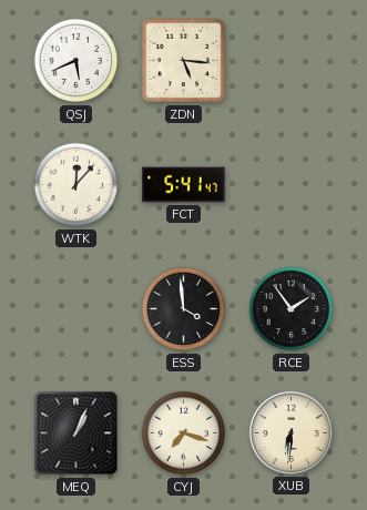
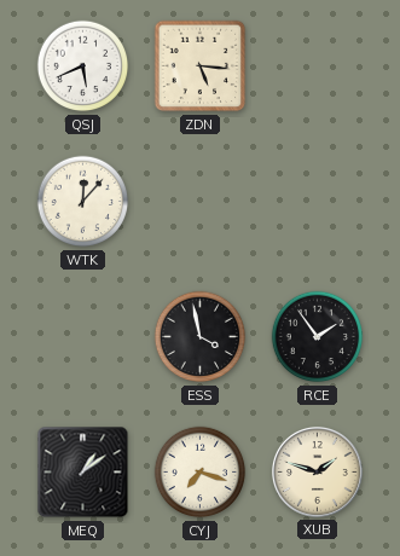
FCT: 5:41 -> none
ESS: 3:59 -> 3:58
MEQ: 1:04 -> 1:09
XUB: 6:31 -> 1:48
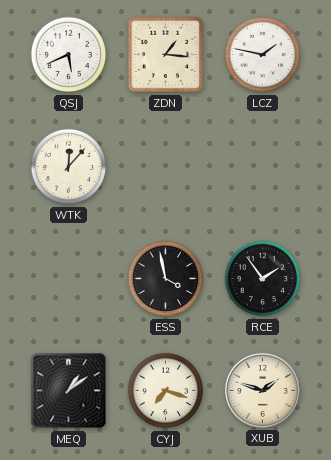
ZDN: 5:16 -> 1:16
LCZ: none -> 1:47
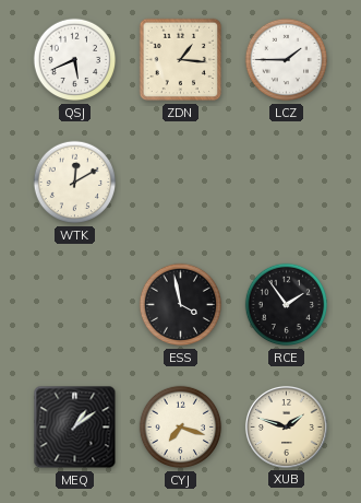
LCZ: 1:47 -> 1:45
WTK: 12:07 -> 12:10
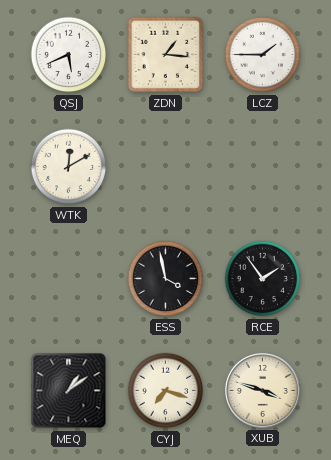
XUB: 1:48 -> 3:48
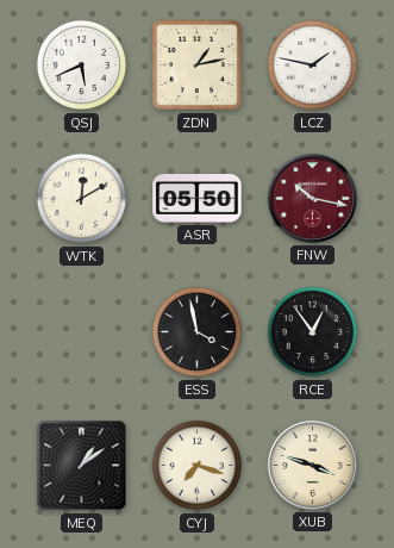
ZDN: 1:16 -> 1:13
LCZ: 1:45 -> 1:47
ASR: none -> 05:50
FNW: none -> 10:17
RCE: 1:54 -> 12:54
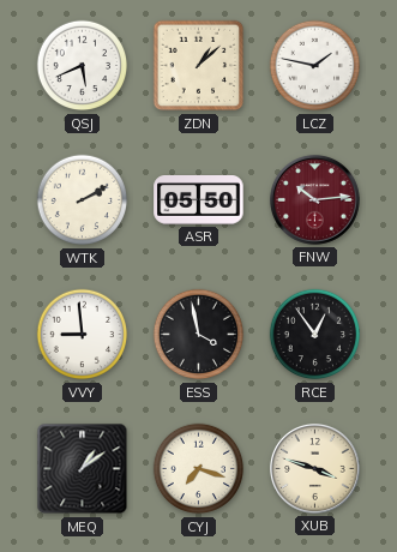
ZDN: 1:13 -> 1:08
WTK: 12:10 -> 2:10
FNW: 10:17 -> 10:14
VVY: none -> 8:59
